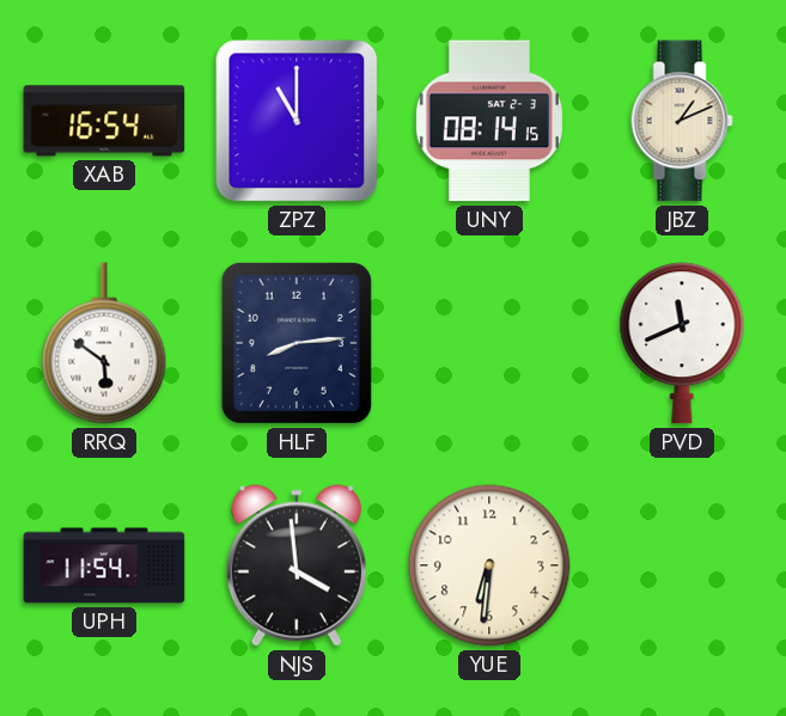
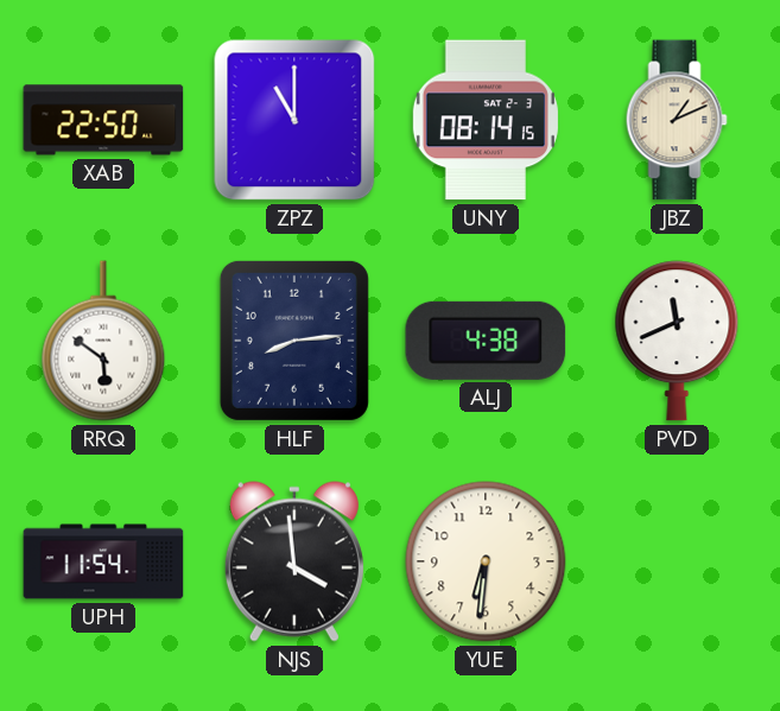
XAB: 16:54 -> 22:50
ALJ: none -> 4:38
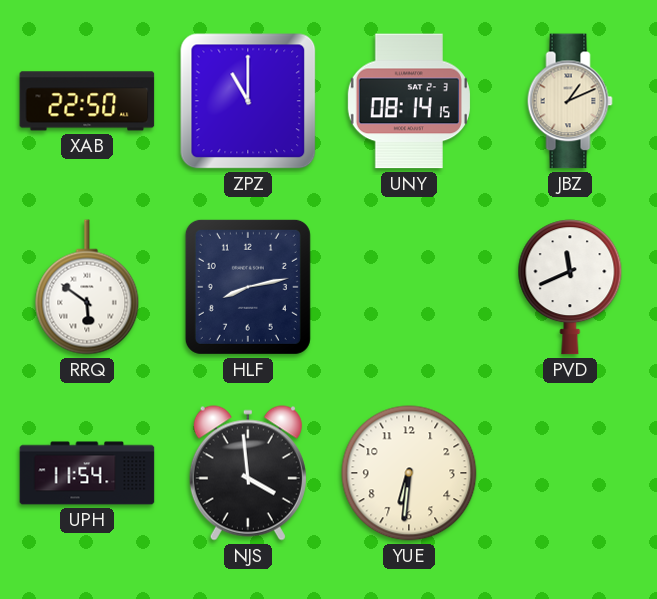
HLF: 8:14 -> 8:13
ALJ: 4:38 -> none
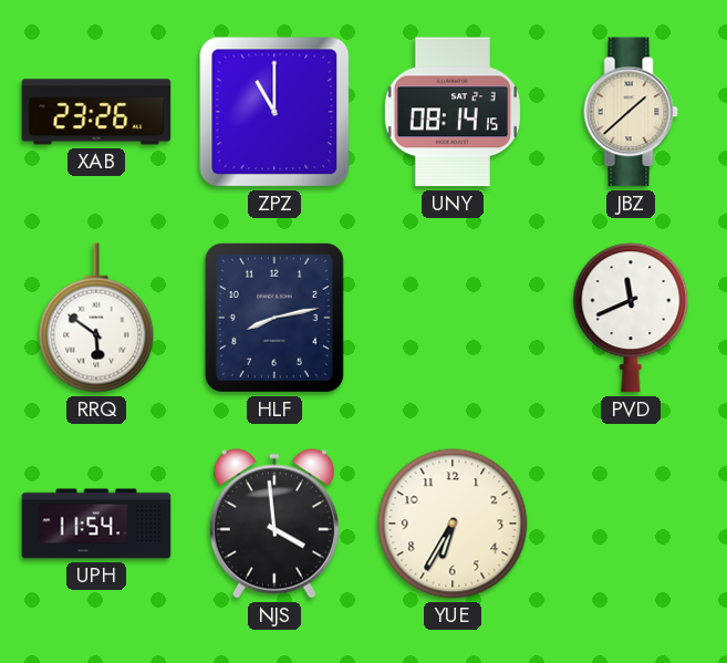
XAB: 22:50 -> 23:26
JBZ: 1:11 -> 1:38
YUE: 6:31 -> 6:35
